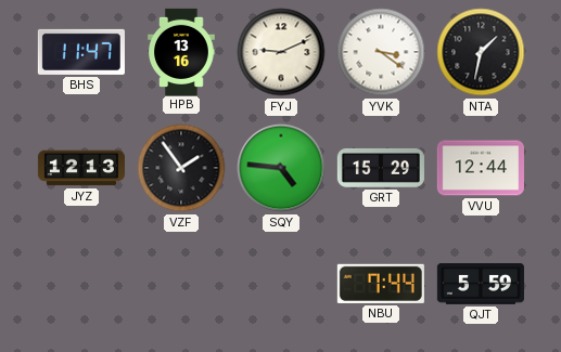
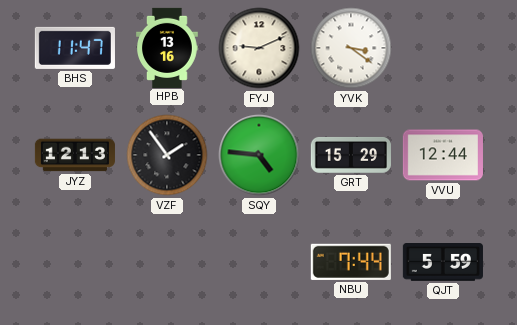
NTA: 1:32 -> none
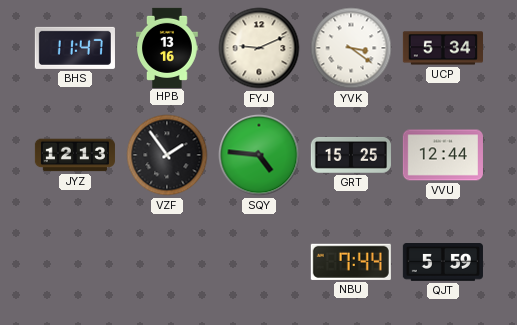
UCP: none -> 5:34
GRT: 15:29 -> 15:25
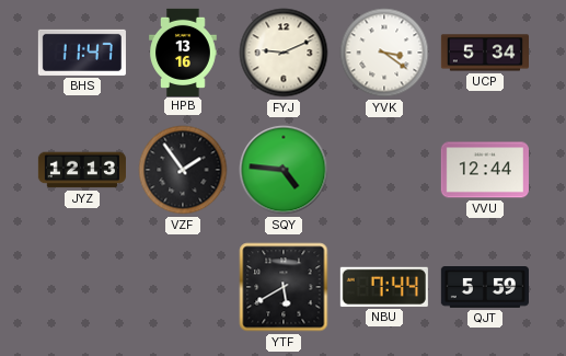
GRT: 15:25 -> none
YTF: none -> 5:40
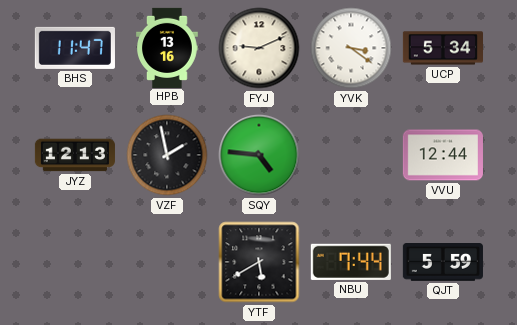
VZF: 1:54 -> 1:58
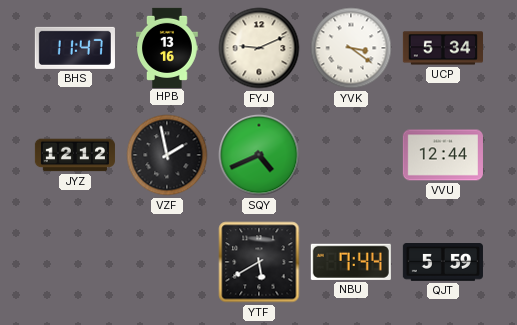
JYZ: 12:13 -> 12:12
SQY: 4:46 -> 4:41
